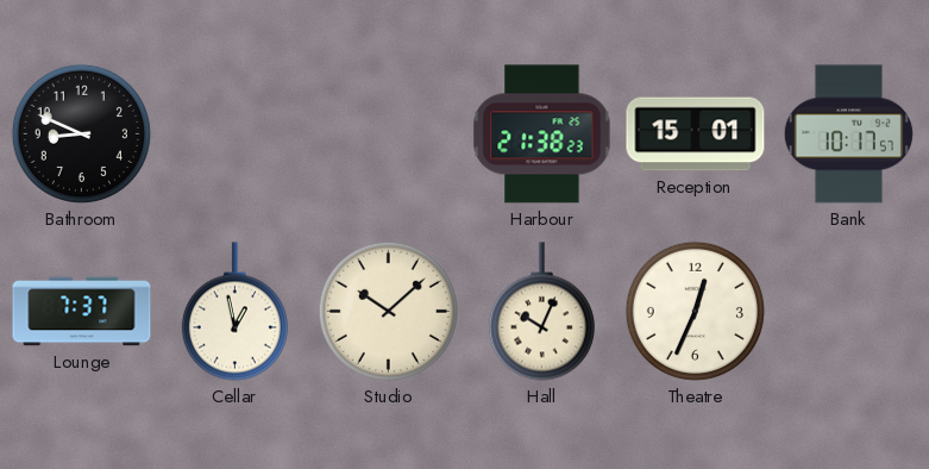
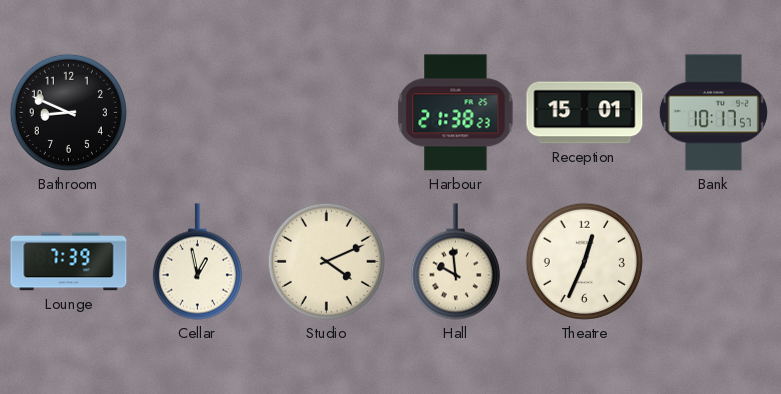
Lounge: 7:37 -> 7:39
Studio: 10:08 -> 4:11
Hall: 10:04 -> 9:59
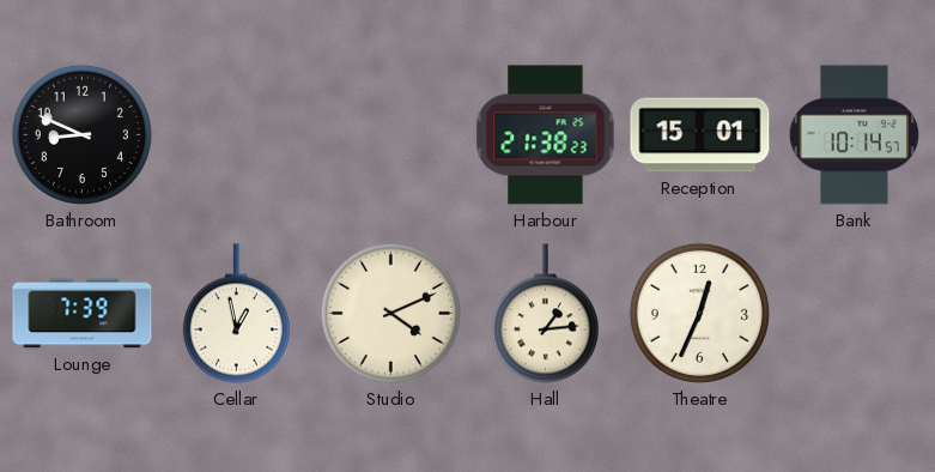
Bank: 10:17 -> 10:14
Hall: 9:59 -> 1:14
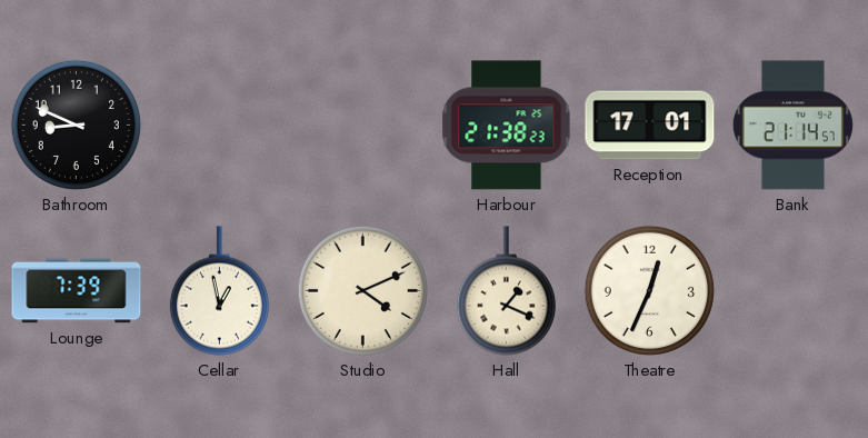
Reception: 15:01 -> 17:01
Bank: 10:14 -> 21:14
Hall: 1:14 -> 1:19
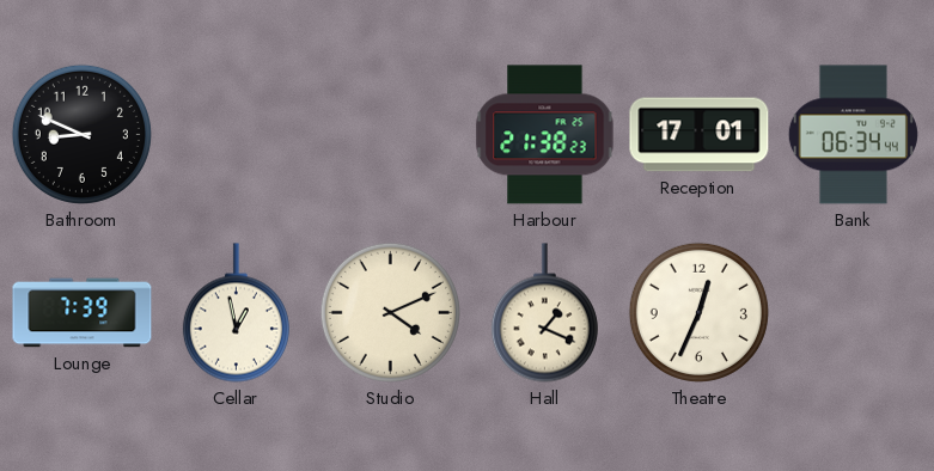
Bank: 21:14 -> 06:34
